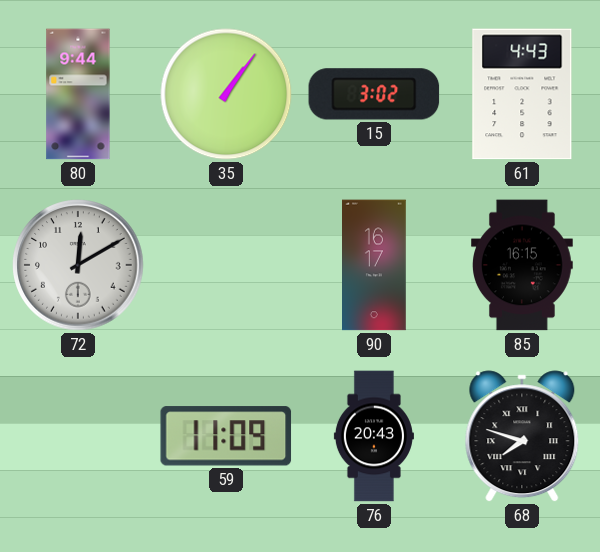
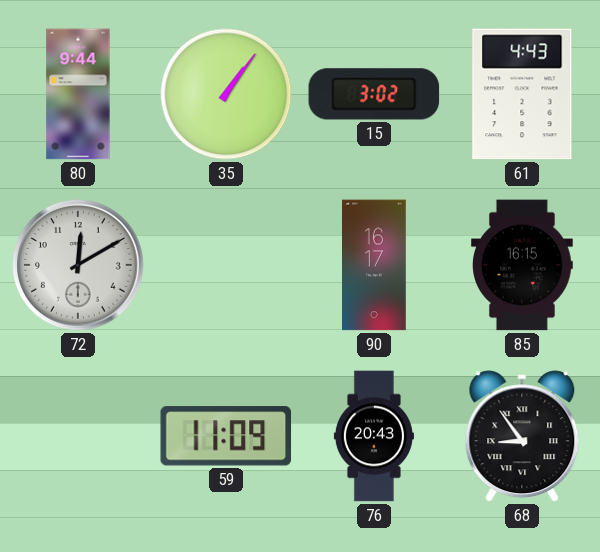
68: 7:48 -> 8:54
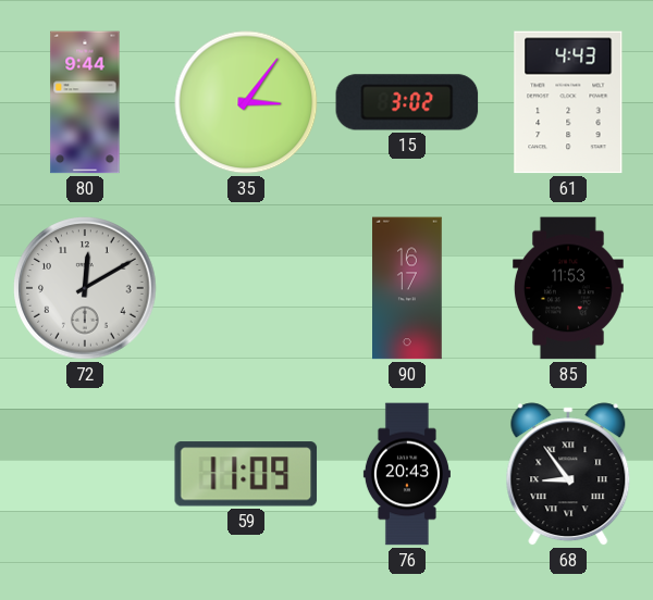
35: 1:06 -> 3:06
85: 16:15 -> 11:53
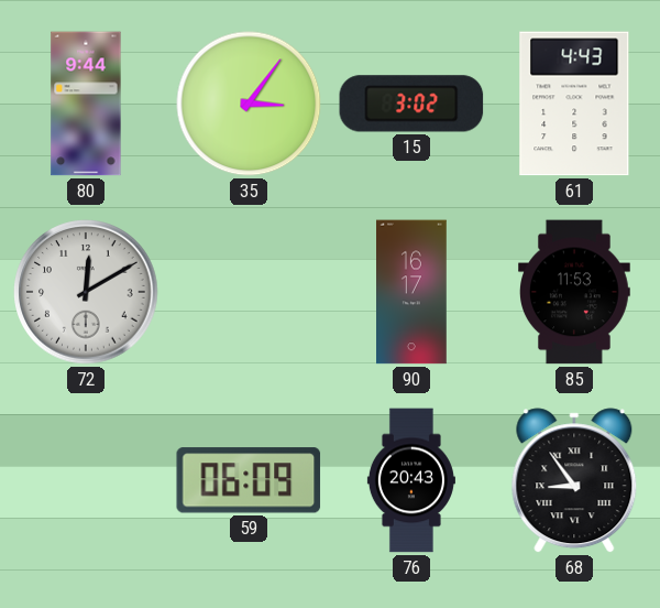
59: 11:09 -> 06:09
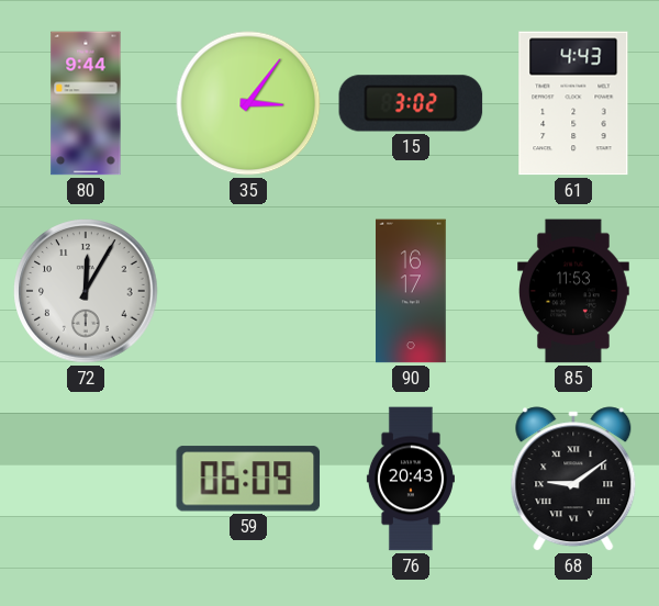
72: 12:10 -> 12:05
68: 8:54 -> 9:09
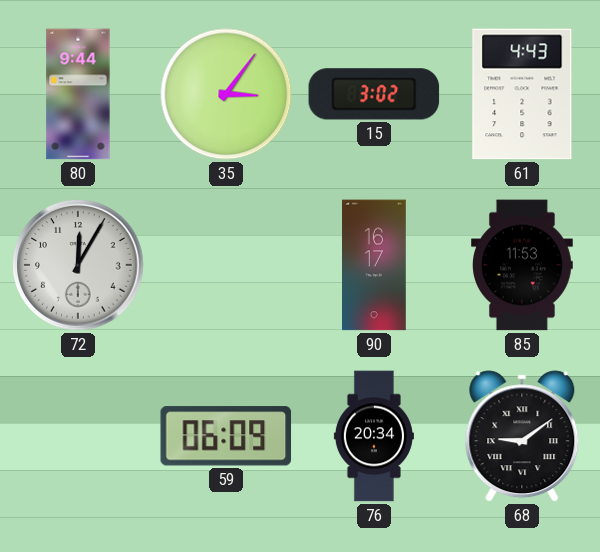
76: 20:43 -> 20:34
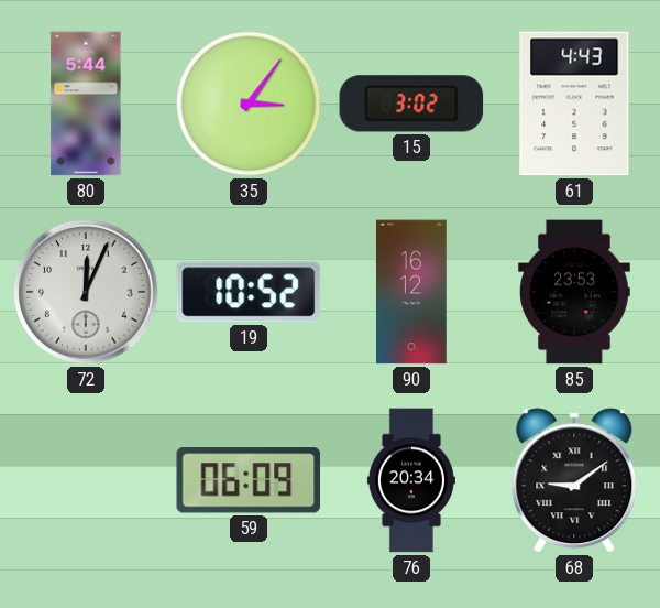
80: 9:44 -> 5:44
72: 12:05 -> 12:04
19: none -> 10:52
90: 16:17 -> 16:12
85: 11:53 -> 23:53
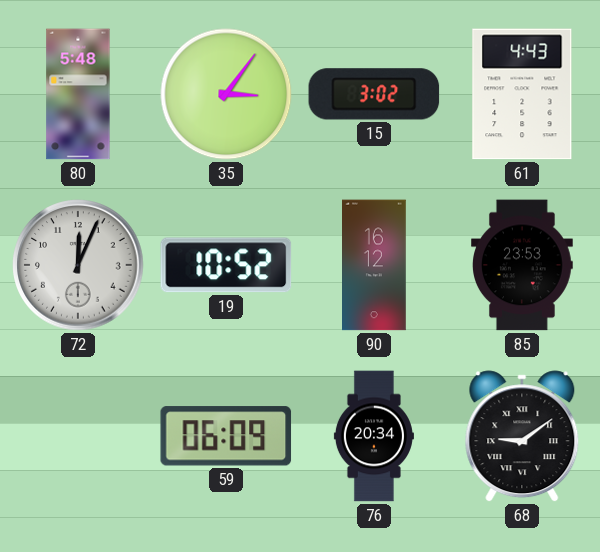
80: 5:44 -> 5:48
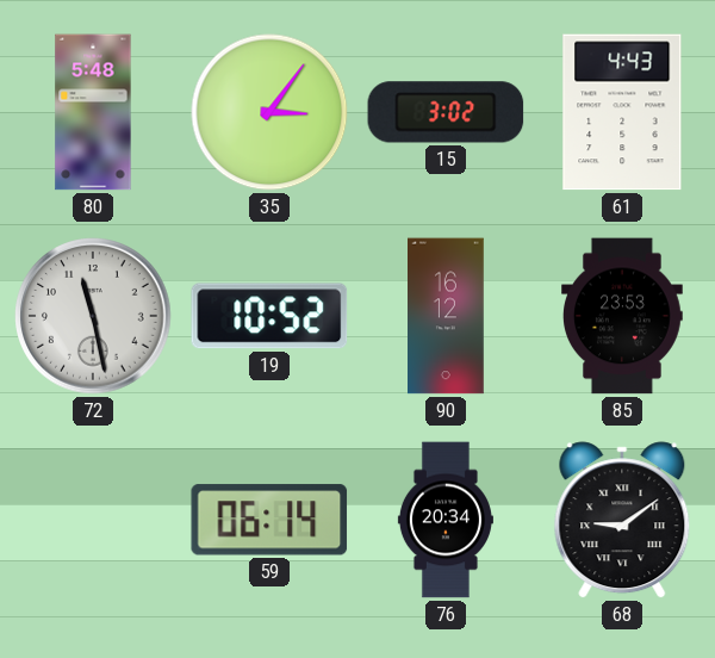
72: 12:04 -> 11:28
59: 06:09 -> 06:14
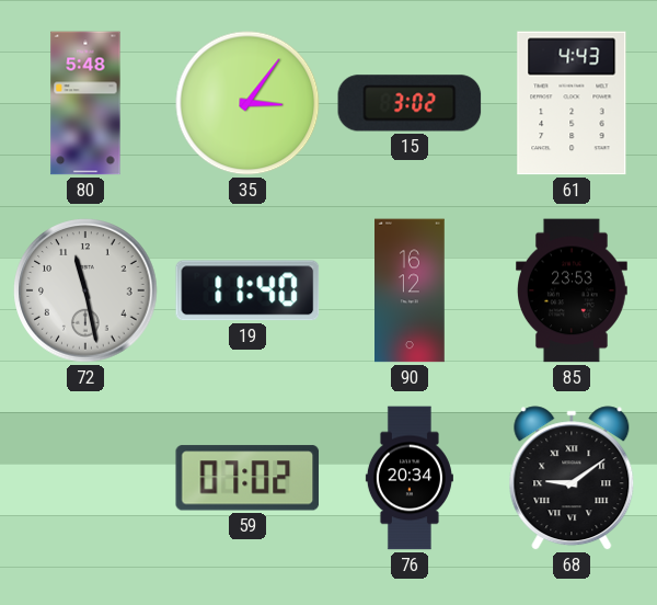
19: 10:52 -> 11:40
59: 06:14 -> 07:02
